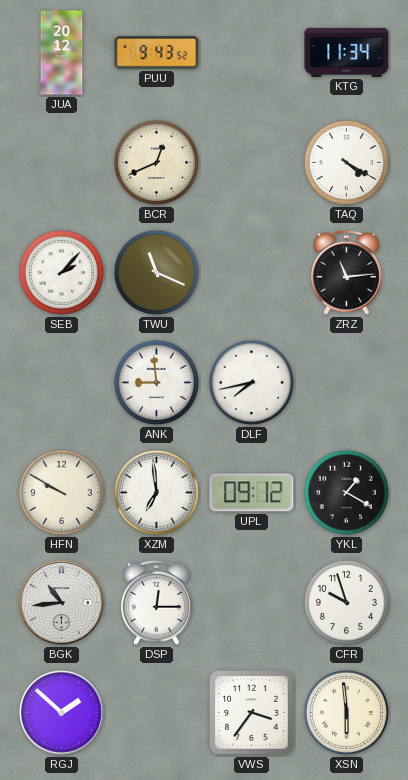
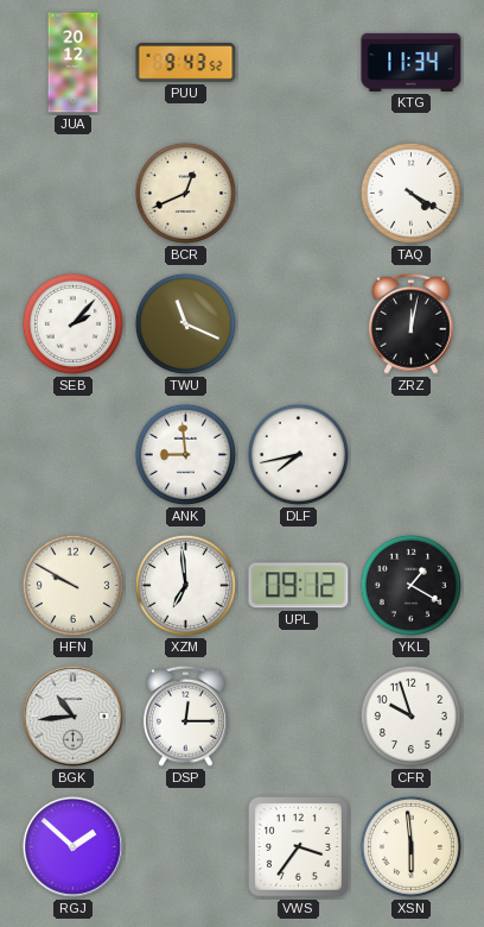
ZRZ: 11:14 -> 12:02
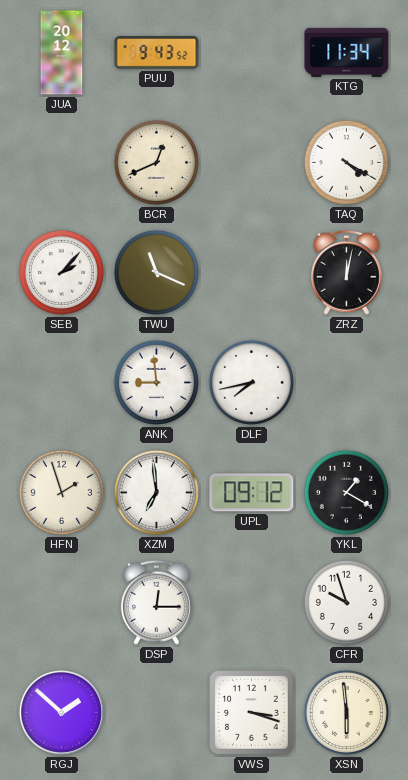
HFN: 9:50 -> 1:57
BGK: 10:44 -> none
VWS: 3:36 -> 3:18
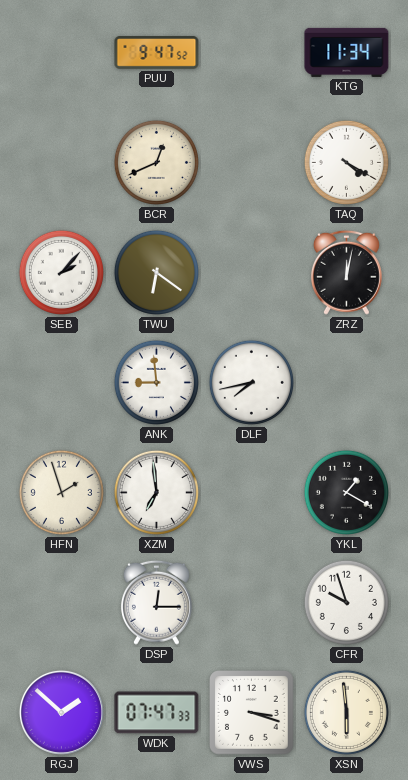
JUA: 20:12 -> none
PUU: 9:43 -> 9:47
TWU: 11:19 -> 6:21
UPL: 09:12 -> none
WDK: none -> 07:47
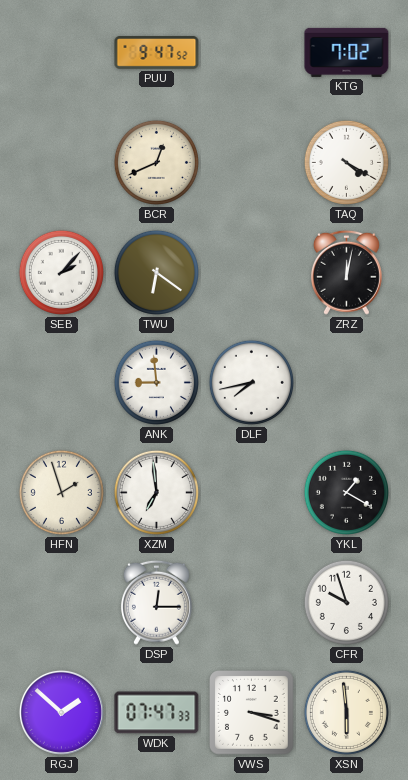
KTG: 11:34 -> 7:02
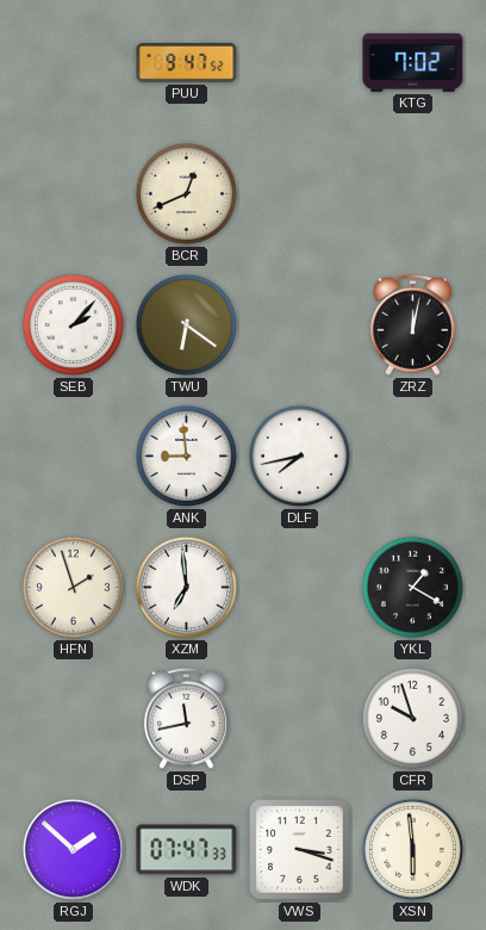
TAQ: 4:20 -> none
DSP: 12:15 -> 11:43
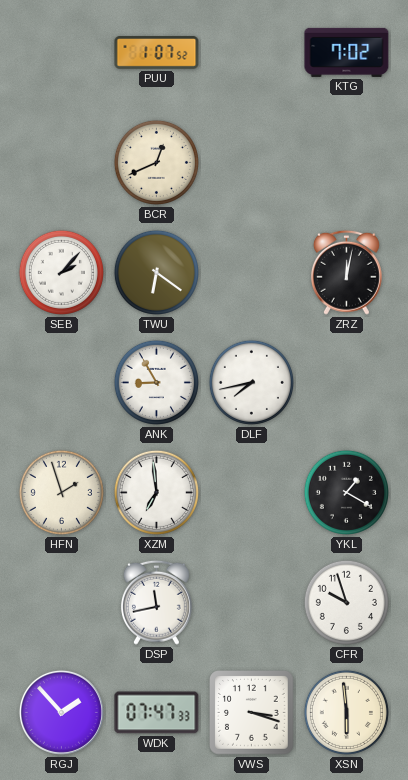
PUU: 9:47 -> 1:07
ANK: 8:59 -> 8:55
RGJ: 1:52 -> 1:53
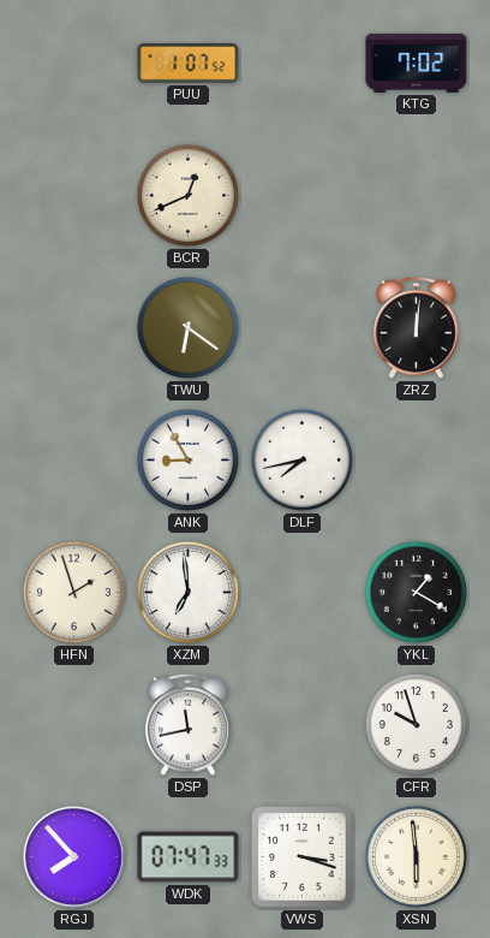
SEB: 2:07 -> none
ZRZ: 12:02 -> 12:01
RGJ: 1:53 -> 7:53
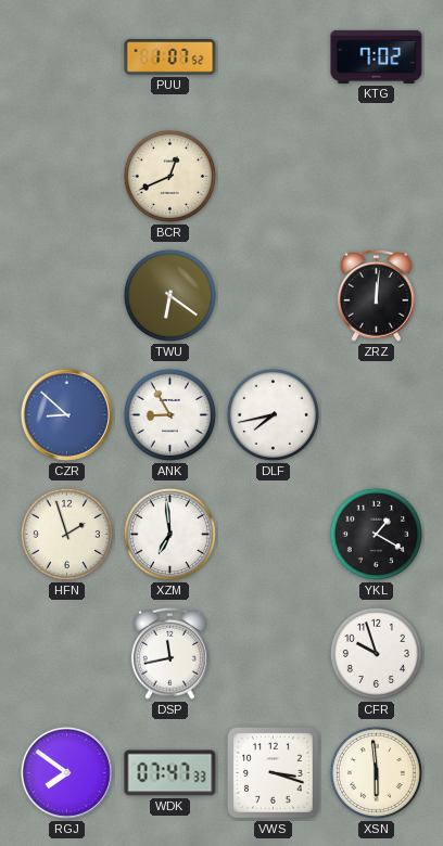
CZR: none -> 8:52
RGJ: 7:53 -> 7:51
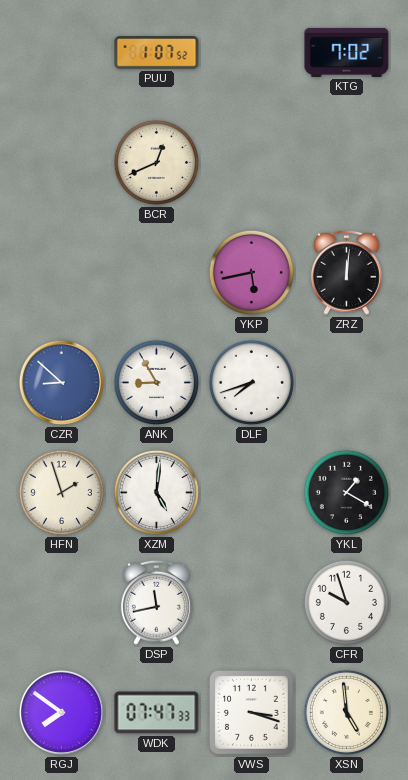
TWU: 6:21 -> none
YKP: none -> 5:43
DLF: 7:43 -> 7:42
XZM: 6:59 -> 5:01
XSN: 5:59 -> 4:59
